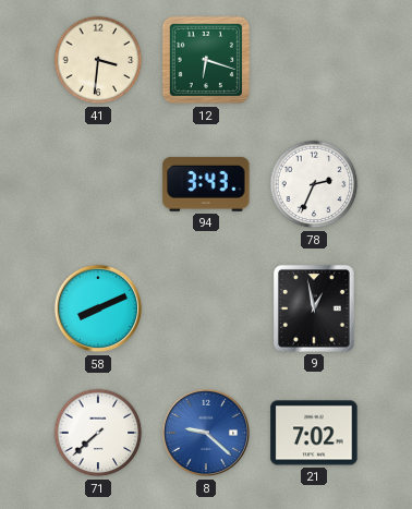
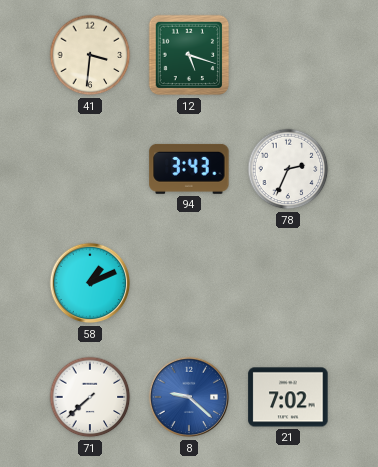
12: 6:18 -> 5:18
58: 8:11 -> 1:11
9: 12:58 -> none
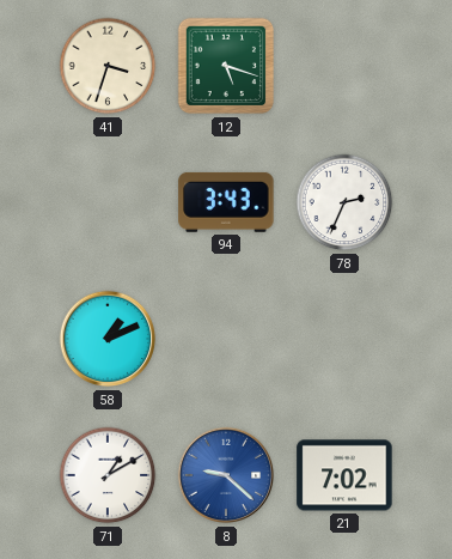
41: 3:31 -> 3:33
71: 7:38 -> 1:10
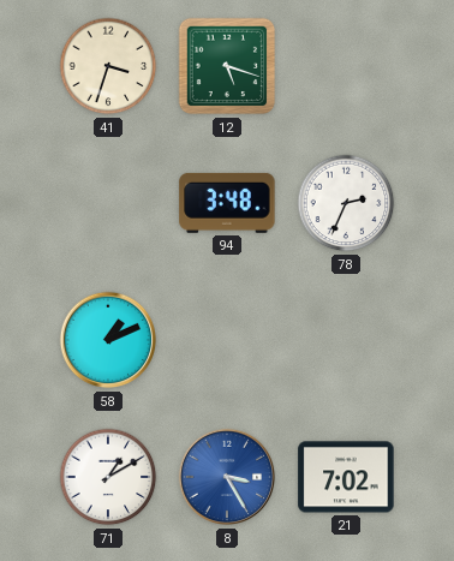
94: 3:43 -> 3:48
8: 9:22 -> 3:25
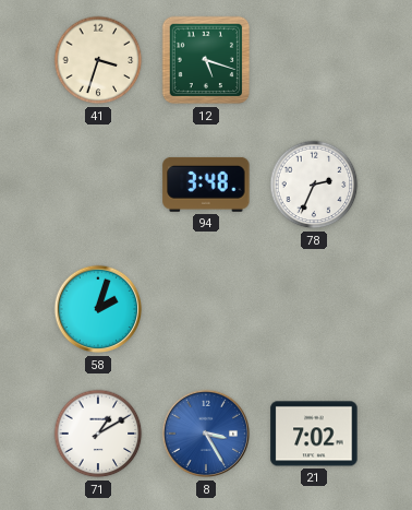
58: 1:11 -> 2:03
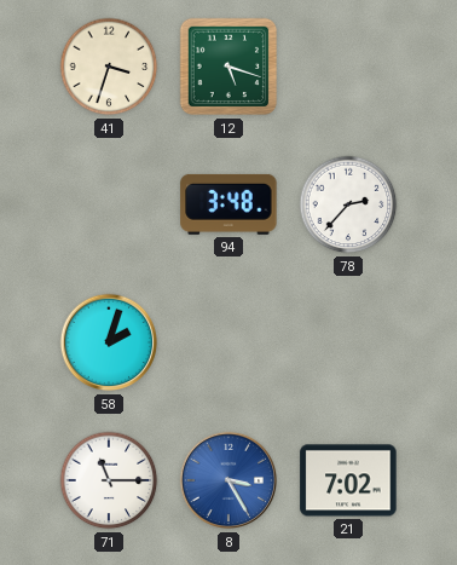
78: 2:34 -> 2:37
71: 1:10 -> 11:15
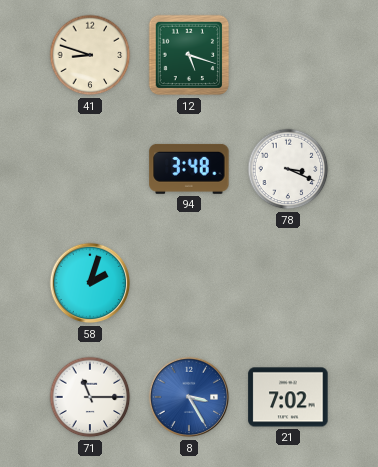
41: 3:33 -> 8:48
78: 2:37 -> 3:19
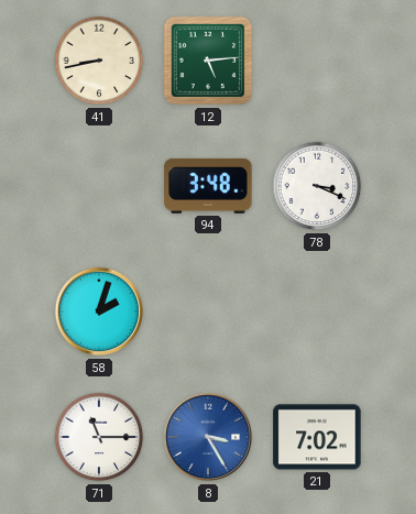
41: 8:48 -> 8:43
12: 5:18 -> 5:14
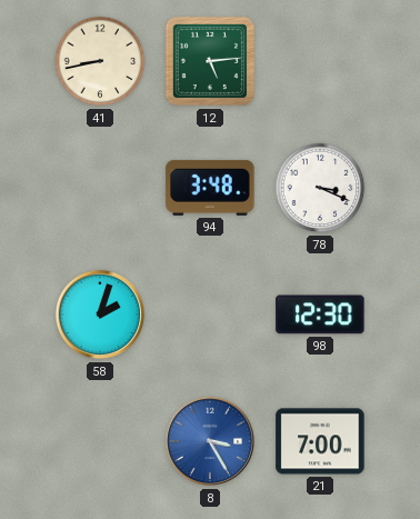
98: none -> 12:30
71: 11:15 -> none
21: 7:02 -> 7:00
